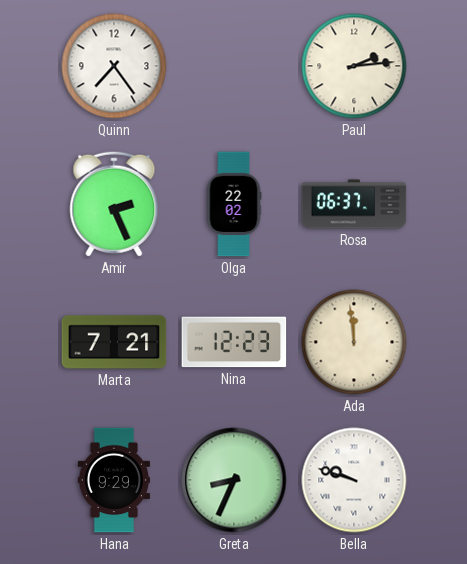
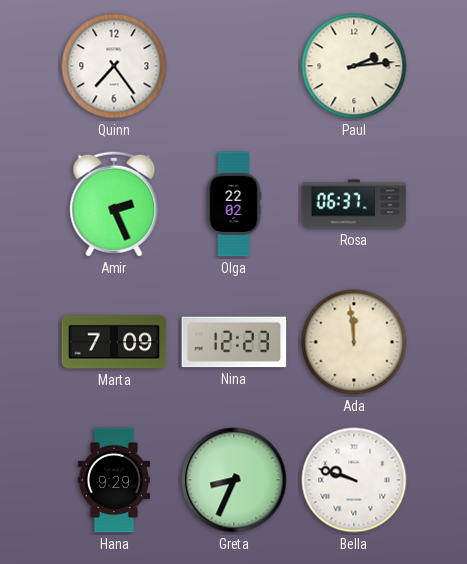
Marta: 7:21 -> 7:09
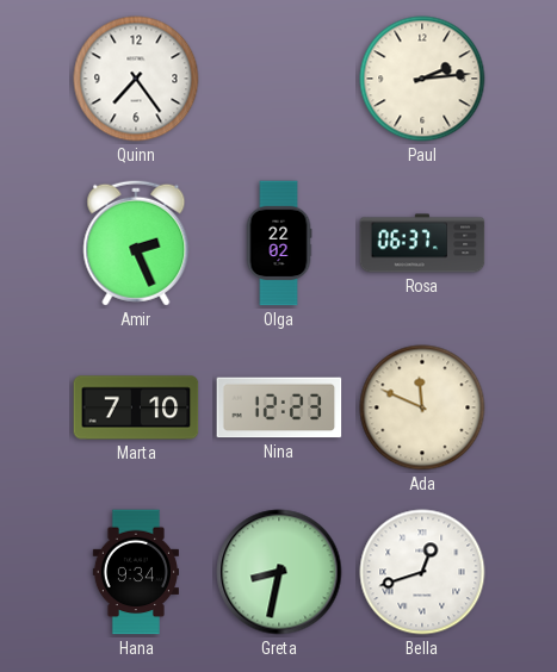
Marta: 7:09 -> 7:10
Ada: 11:59 -> 11:49
Hana: 9:29 -> 9:34
Greta: 8:34 -> 8:32
Bella: 9:48 -> 12:42
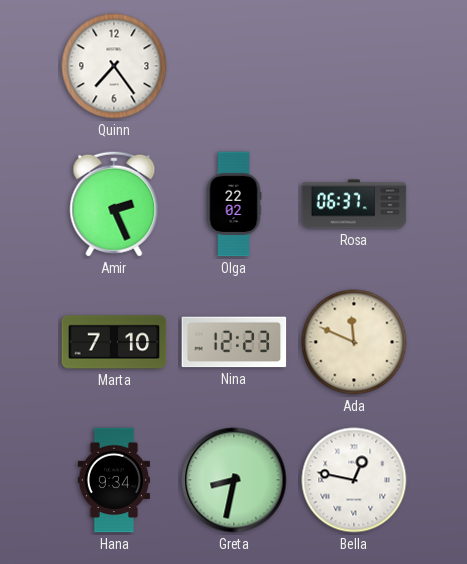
Paul: 2:14 -> none
Bella: 12:42 -> 12:47
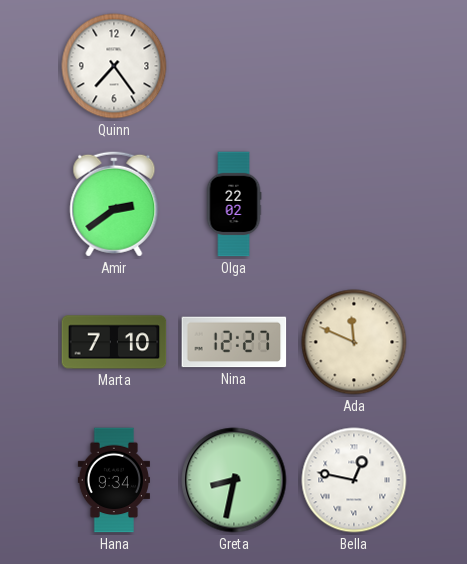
Amir: 2:26 -> 2:39
Rosa: 06:37 -> none
Nina: 12:23 -> 12:27
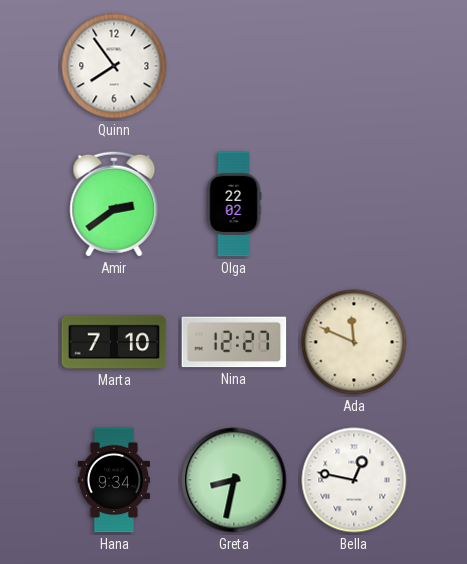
Quinn: 7:24 -> 7:54
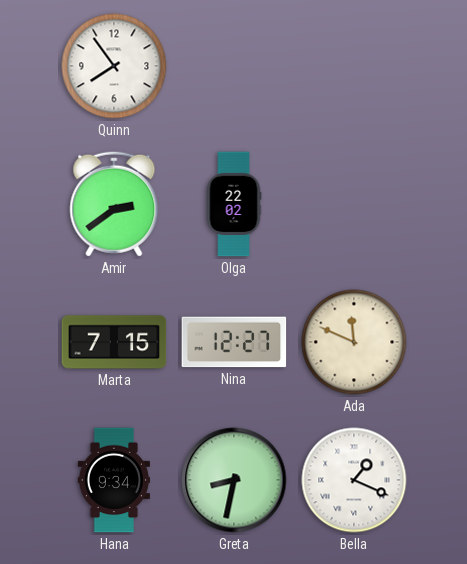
Marta: 7:10 -> 7:15
Bella: 12:47 -> 1:19
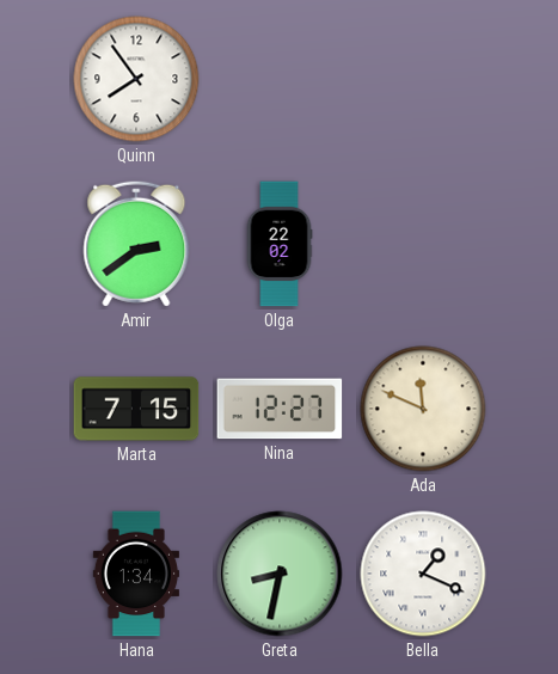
Hana: 9:34 -> 1:34
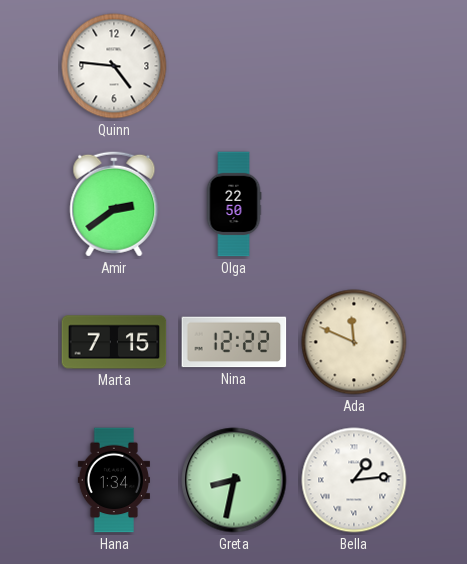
Quinn: 7:54 -> 4:46
Olga: 22:02 -> 22:50
Nina: 12:27 -> 12:22
Bella: 1:19 -> 1:14
